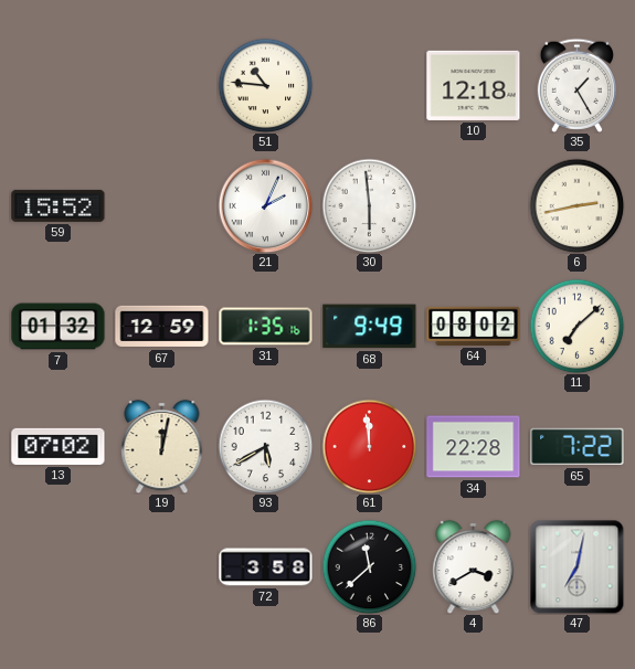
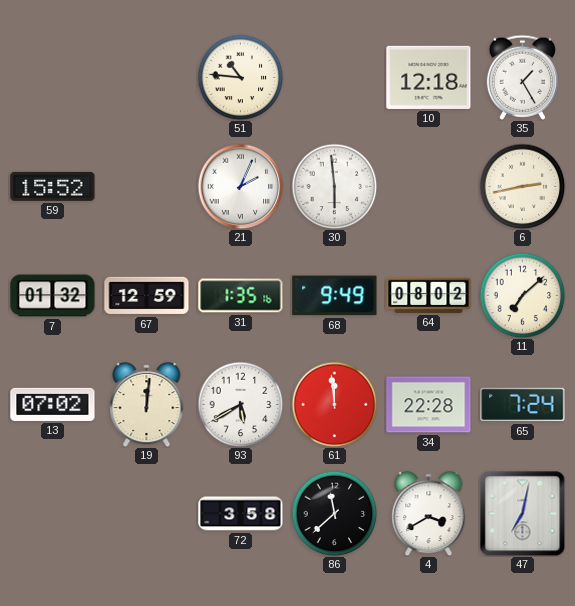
19: 12:02 -> 12:01
65: 7:22 -> 7:24
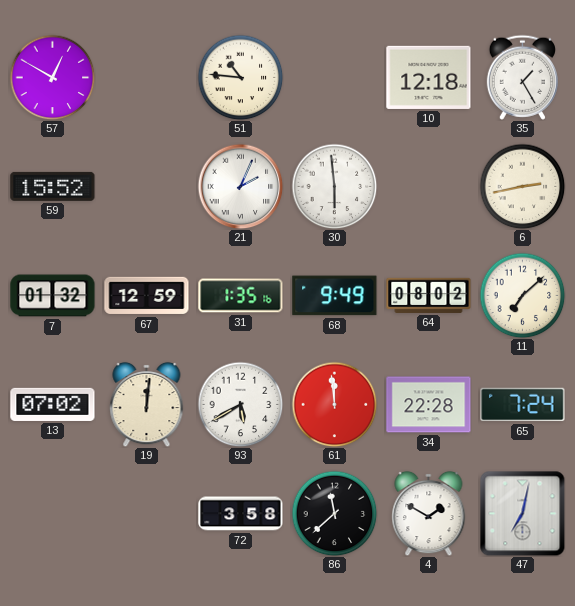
57: none -> 12:50
4: 3:40 -> 1:50
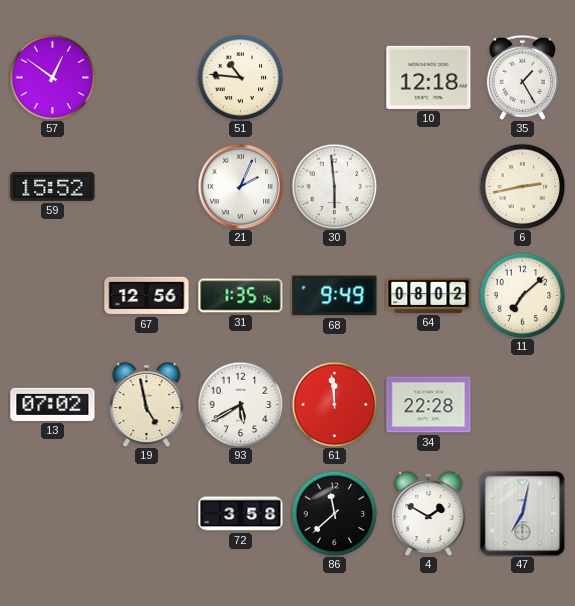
57: 12:50 -> 12:51
7: 01:32 -> none
67: 12:59 -> 12:56
19: 12:01 -> 4:58
65: 7:24 -> none
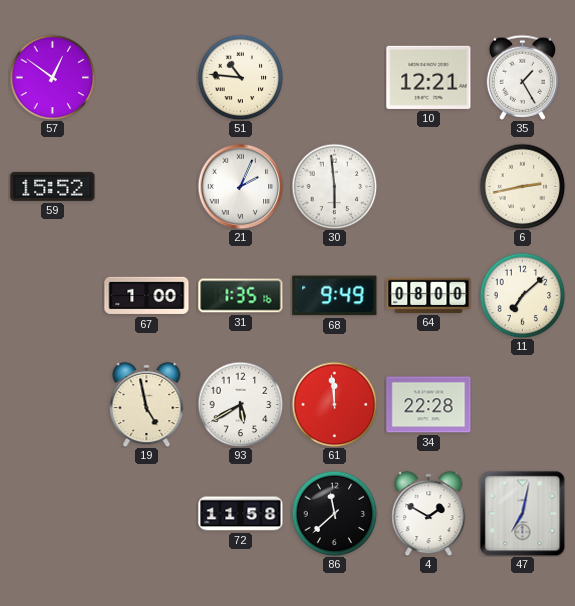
10: 12:18 -> 12:21
67: 12:56 -> 1:00
64: 08:02 -> 08:00
13: 07:02 -> none
72: 3:58 -> 11:58
